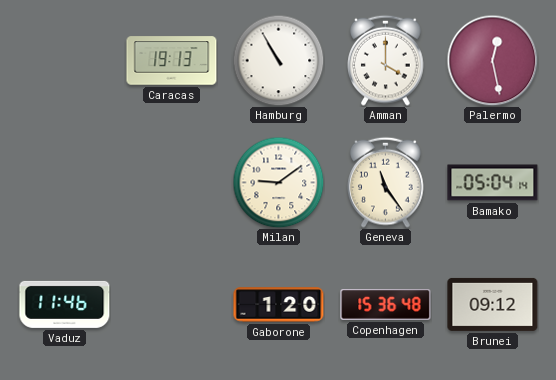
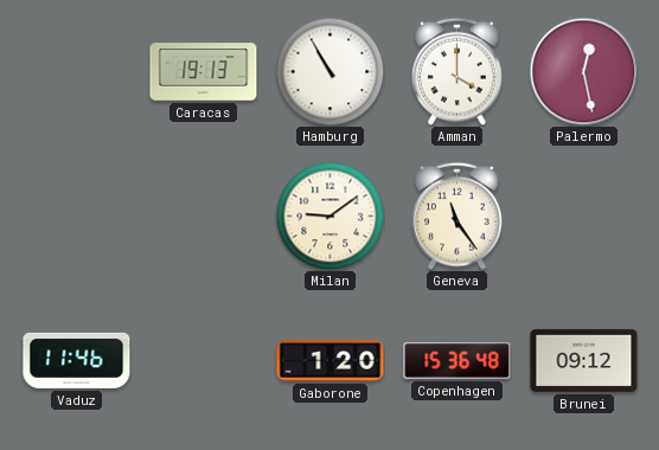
Bamako: 05:04 -> none
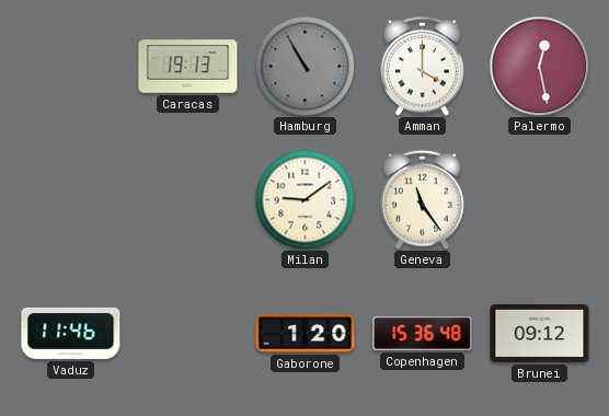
Hamburg dial: white -> grey
